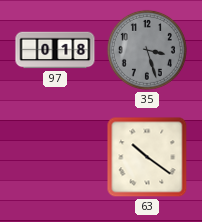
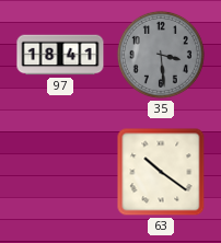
97: 0:18 -> 18:41
35: 3:27 -> 3:29
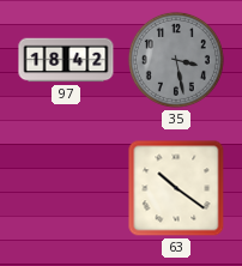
97: 18:41 -> 18:42
35: 3:29 -> 3:28
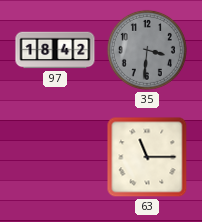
35: 3:28 -> 3:31
63: 10:21 -> 11:15
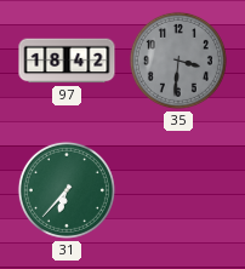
31: none -> 6:37
63: 11:15 -> none
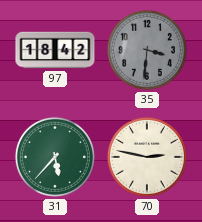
31: 6:37 -> 5:37
70: none -> 2:47
